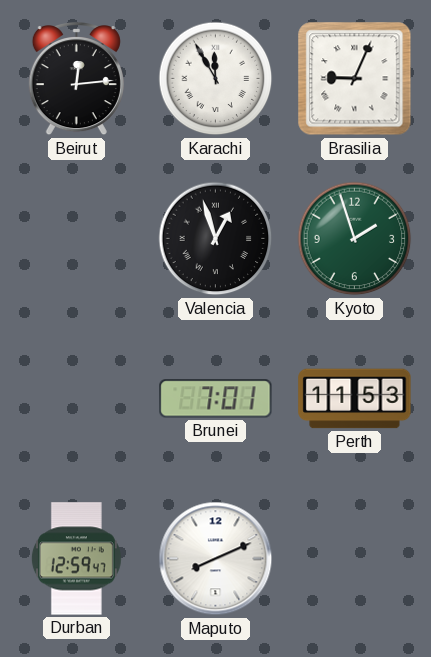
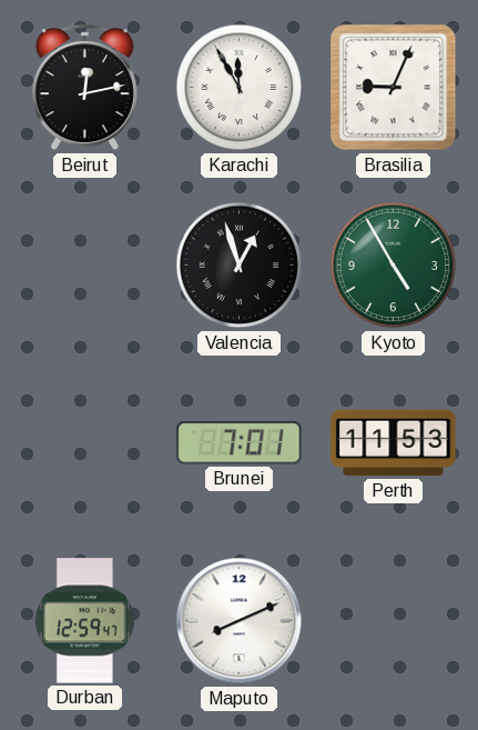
Beirut: 12:14 -> 12:13
Kyoto: 1:57 -> 4:55
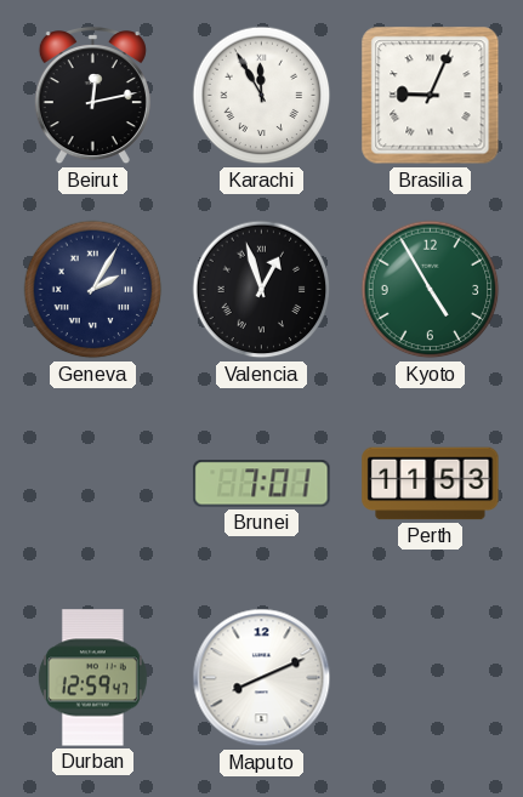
Geneva: none -> 2:05
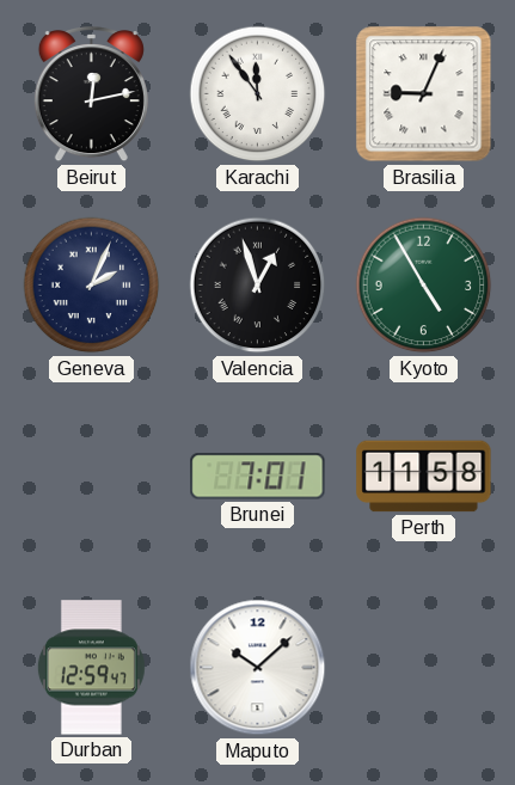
Karachi: 11:55 -> 11:54
Geneva: 2:05 -> 2:04
Perth: 11:53 -> 11:58
Maputo: 8:11 -> 10:08
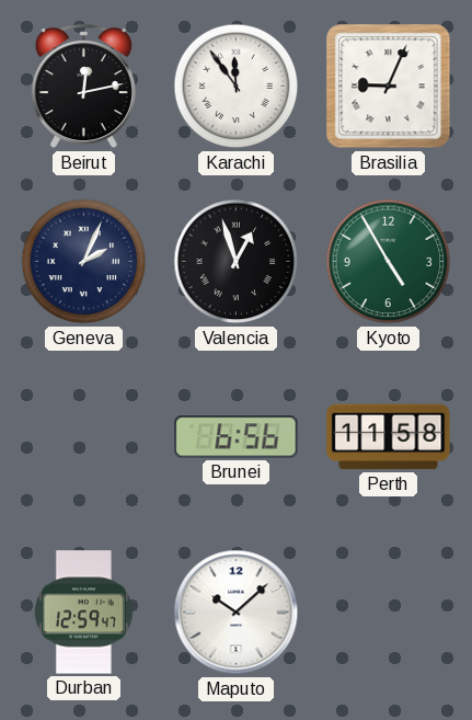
Brunei: 7:01 -> 6:56
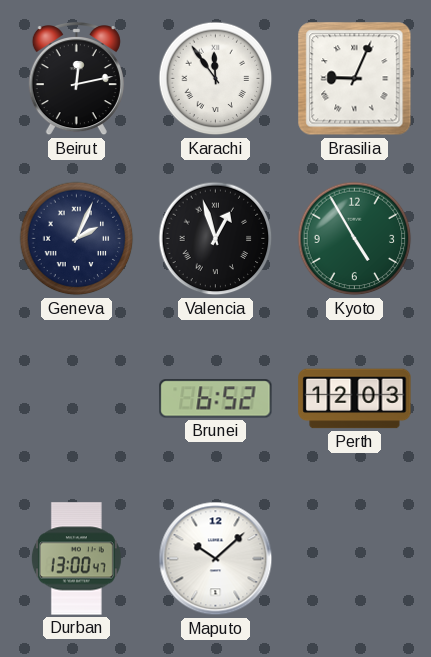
Brunei: 6:56 -> 6:52
Perth: 11:58 -> 12:03
Durban: 12:59 -> 13:00
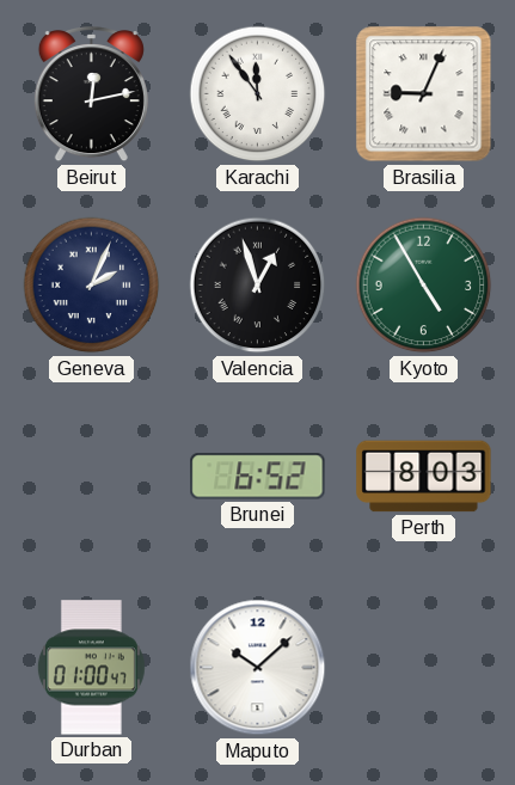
Perth: 12:03 -> 8:03
Durban: 13:00 -> 01:00
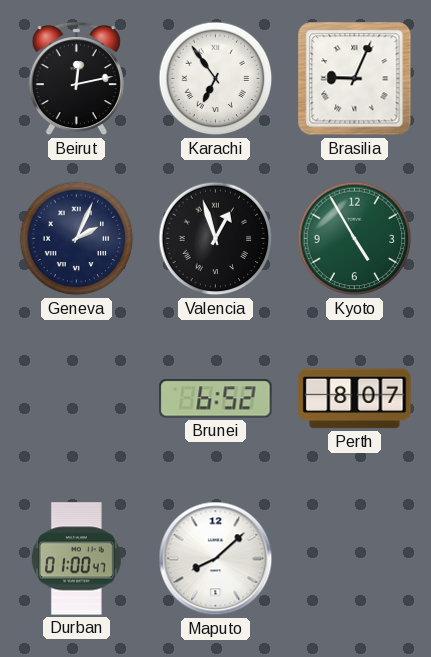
Karachi: 11:54 -> 6:54
Perth: 8:03 -> 8:07
Maputo: 10:08 -> 8:08
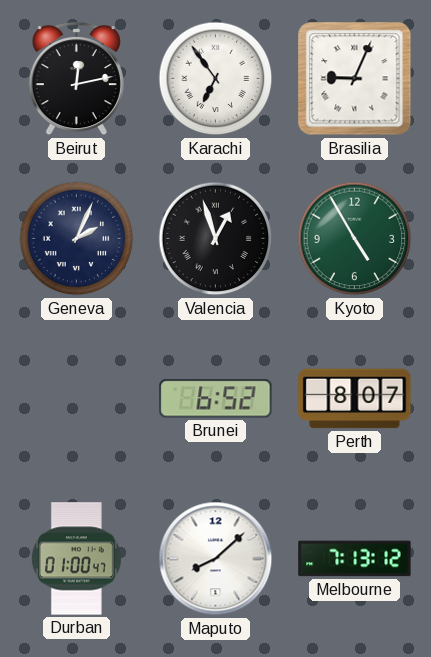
Melbourne: none -> 7:13
